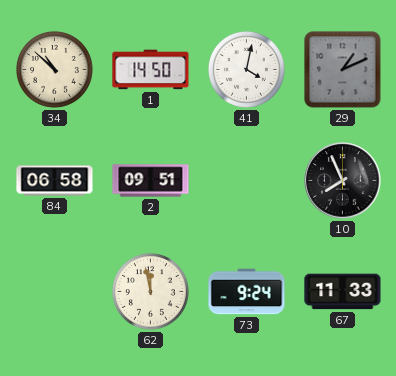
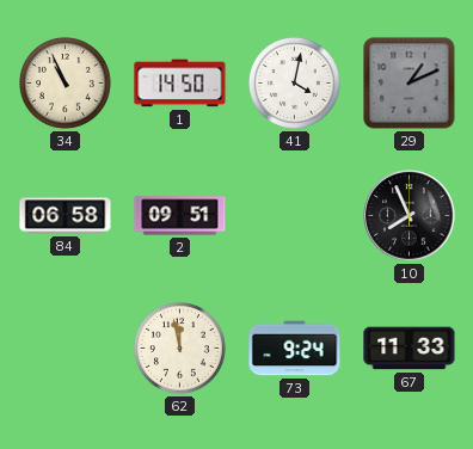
34: 10:52 -> 10:56
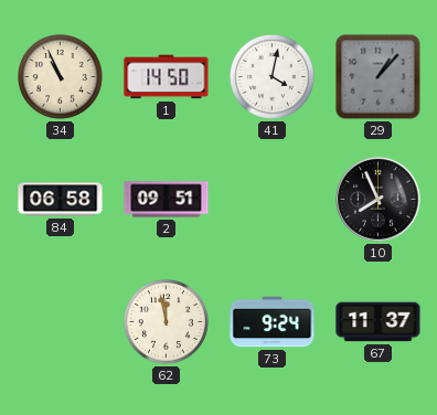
29: 1:11 -> 1:07
67: 11:33 -> 11:37
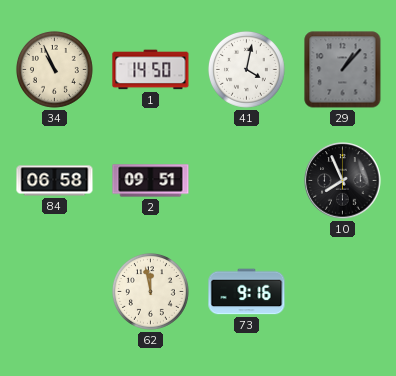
73: 9:24 -> 9:16
67: 11:37 -> none
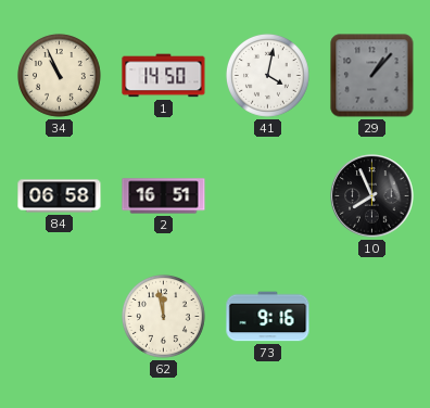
2: 09:51 -> 16:51
